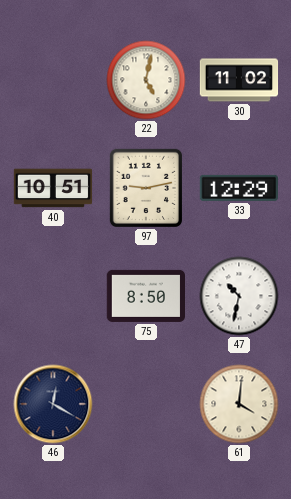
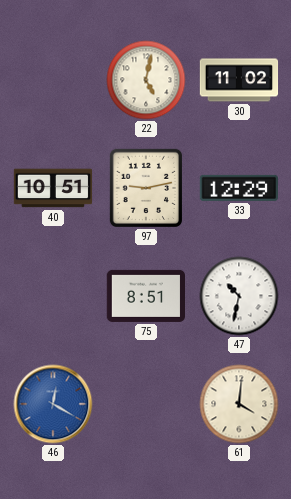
75: 8:50 -> 8:51
46 dial: navy -> blue
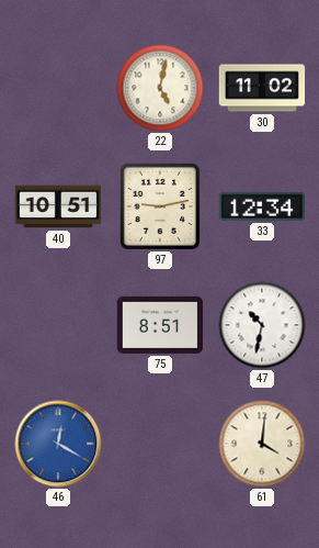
33: 12:29 -> 12:34
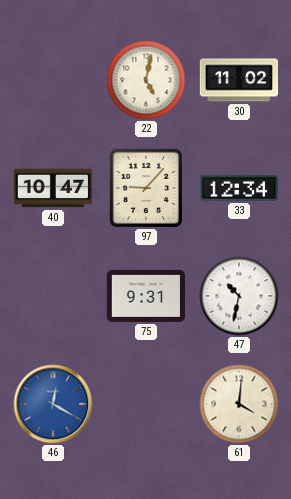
40: 10:51 -> 10:47
97: 9:13 -> 9:07
75: 8:51 -> 9:31
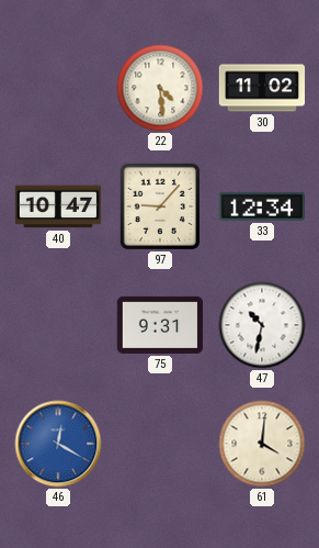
22: 5:02 -> 4:29
